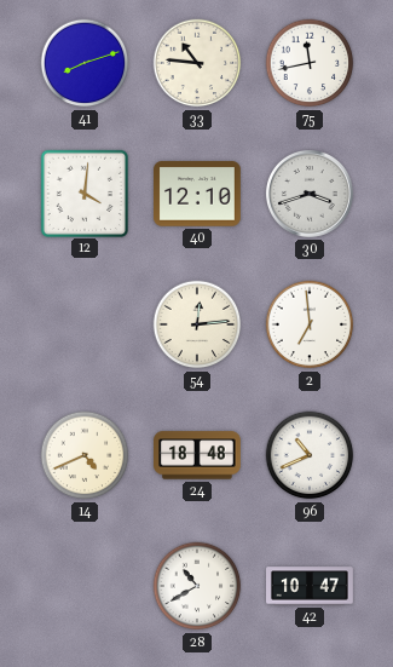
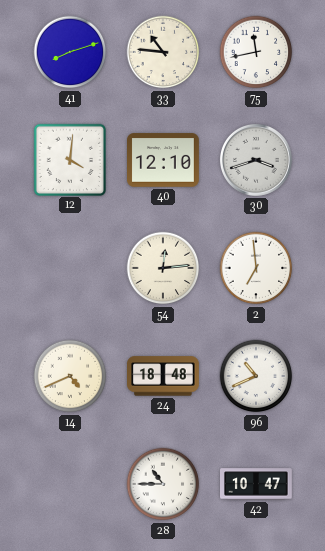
28: 10:40 -> 10:45
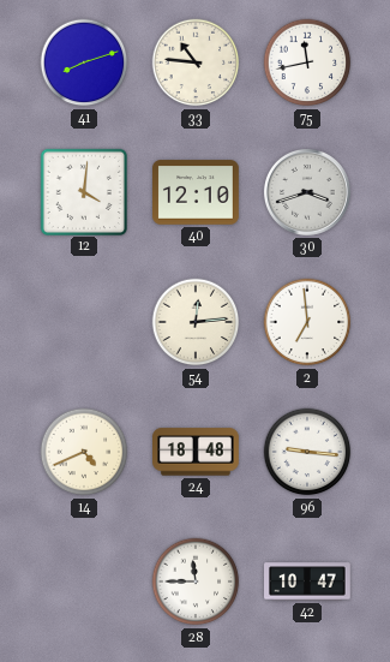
96: 10:41 -> 9:16
28: 10:45 -> 11:45
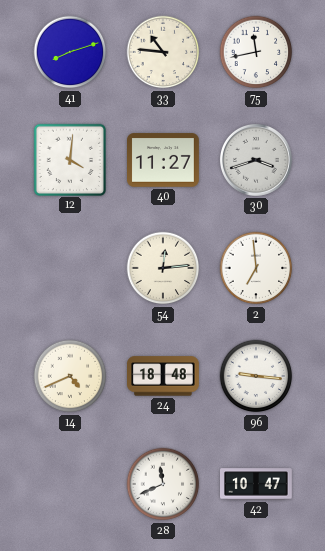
40: 12:10 -> 11:27
28: 11:45 -> 11:41
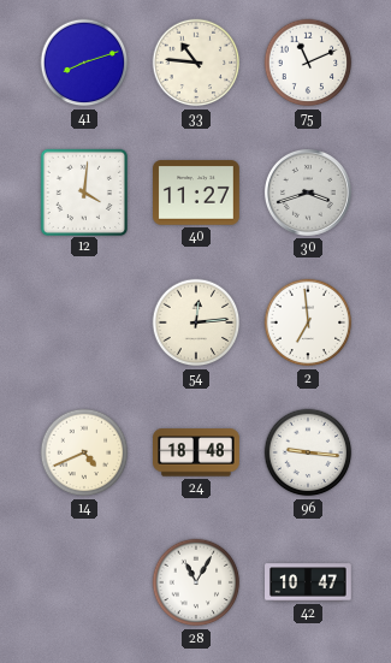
75: 11:43 -> 11:11
28: 11:41 -> 11:05
